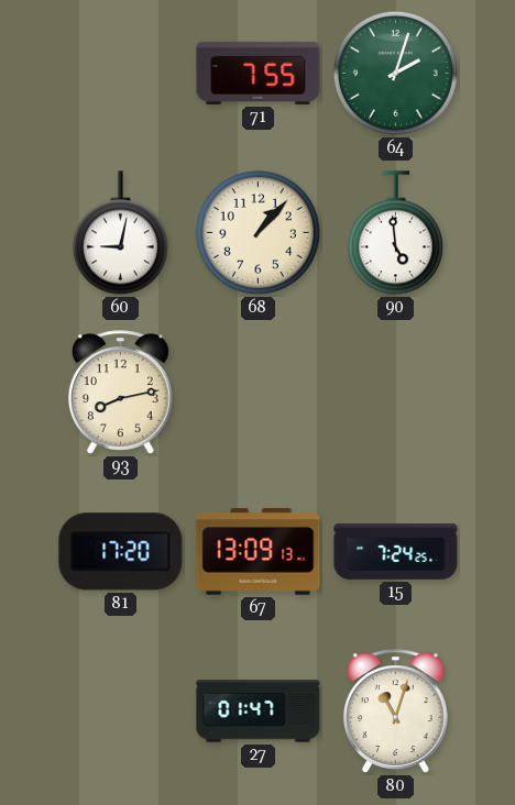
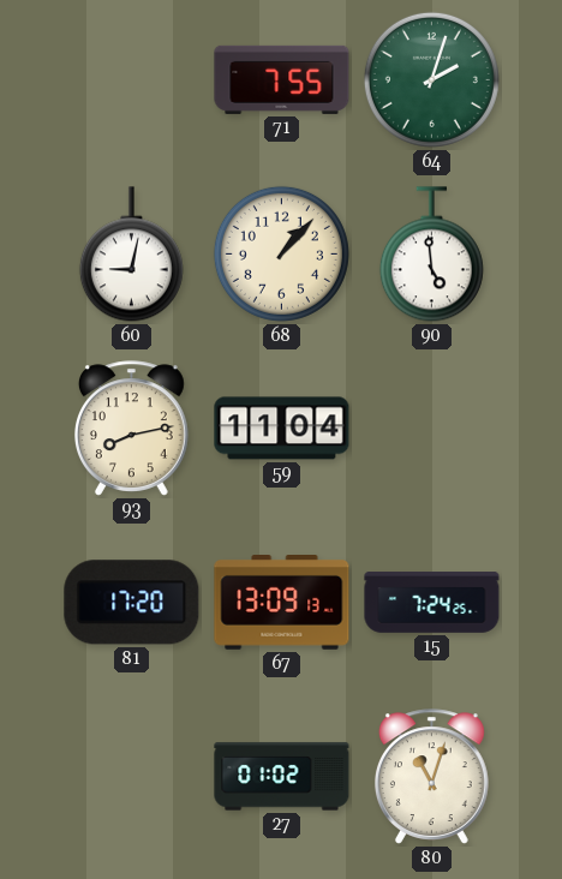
59: none -> 11:04
27: 01:47 -> 01:02
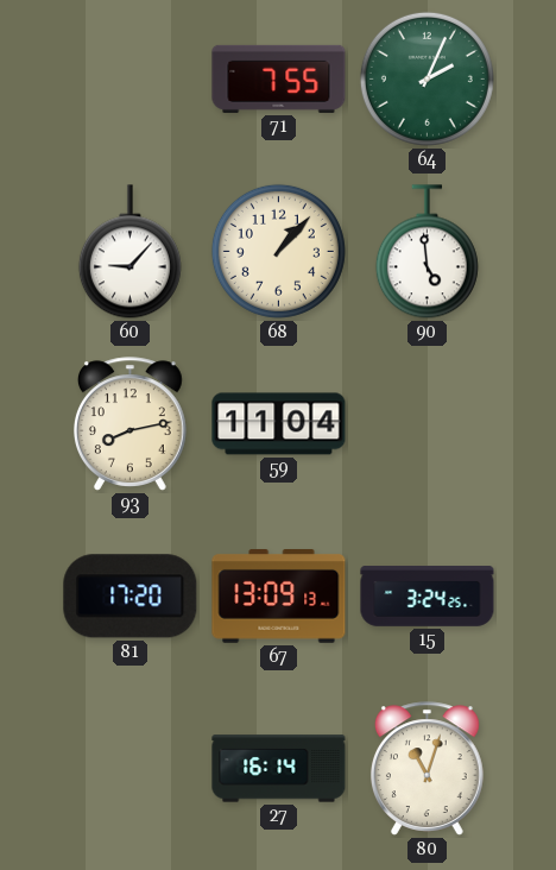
64: 2:03 -> 2:04
60: 9:02 -> 9:07
15: 7:24 -> 3:24
27: 01:02 -> 16:14
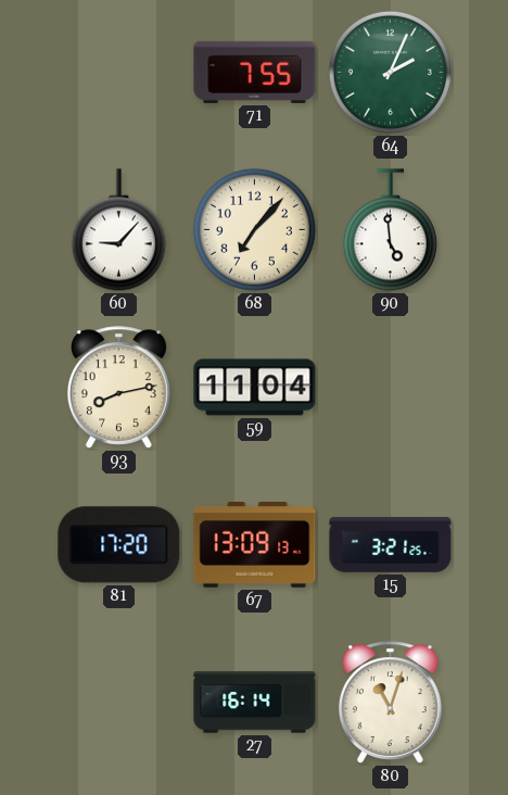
68: 1:07 -> 7:07
15: 3:24 -> 3:21
